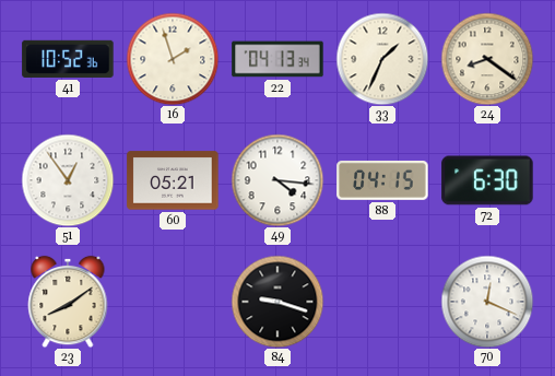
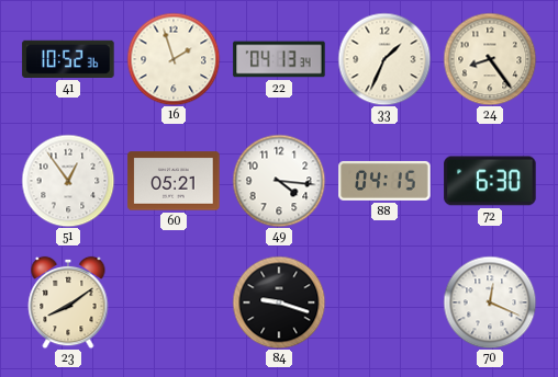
24: 8:21 -> 8:24
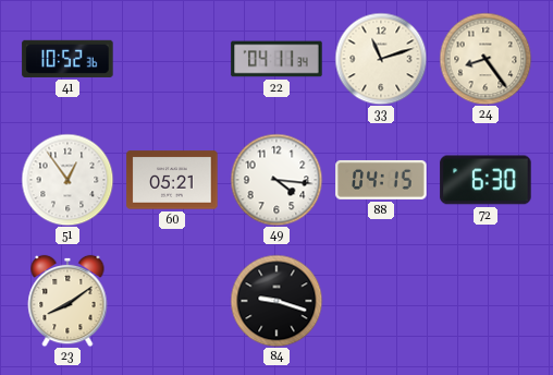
16: 1:57 -> none
22: 04:13 -> 04:11
33: 1:34 -> 11:12
70: 12:19 -> none
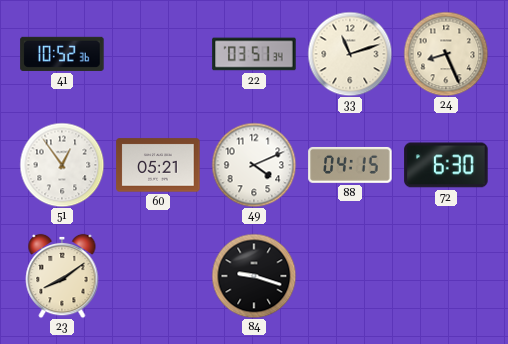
22: 04:11 -> 03:51
24: 8:24 -> 8:26
49: 4:16 -> 4:11
